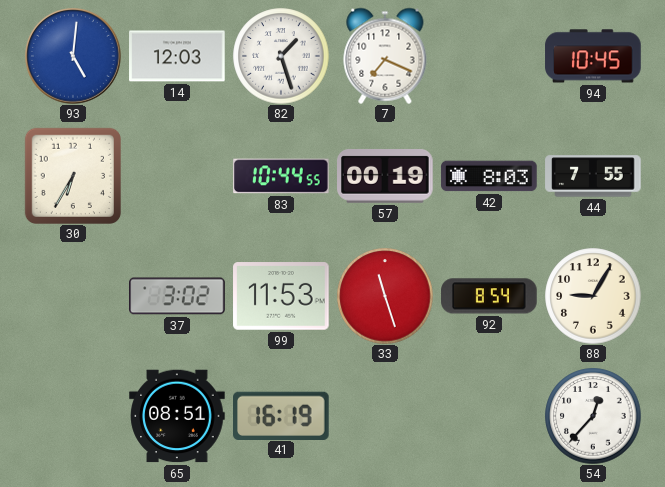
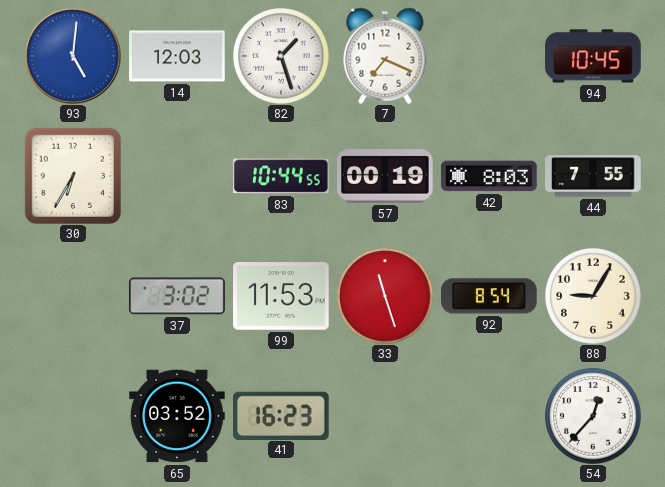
65: 08:51 -> 03:52
41: 16:19 -> 16:23
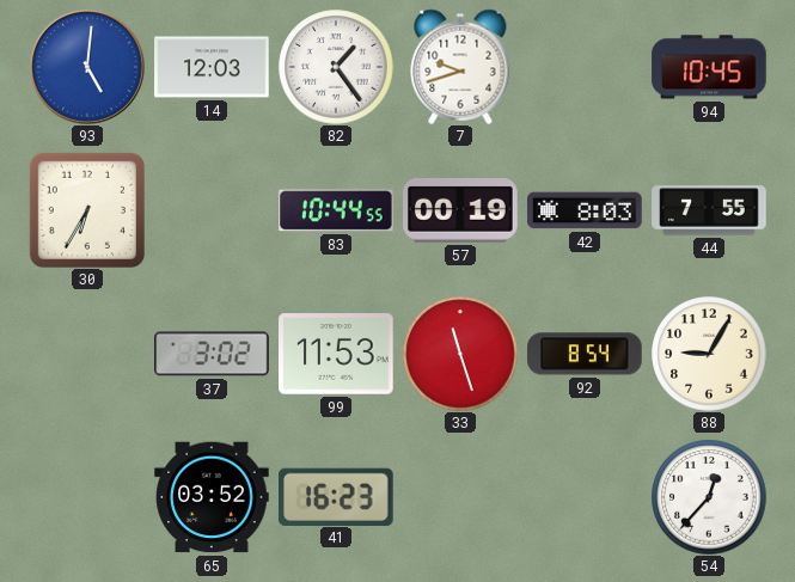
82: 1:27 -> 1:24
7: 7:19 -> 9:42
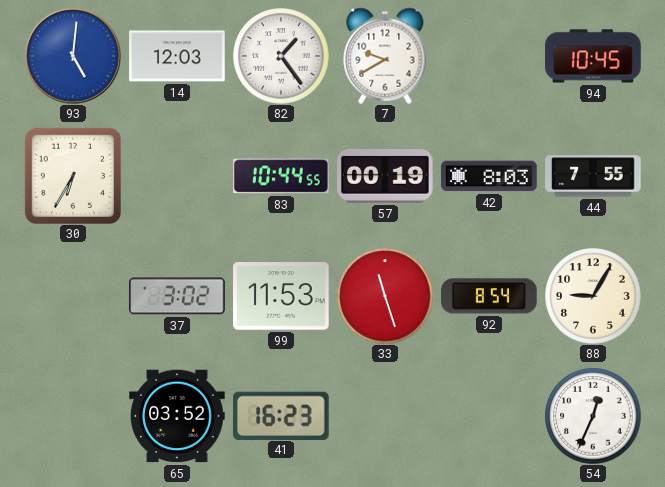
7: 9:42 -> 9:40
54: 12:37 -> 12:34
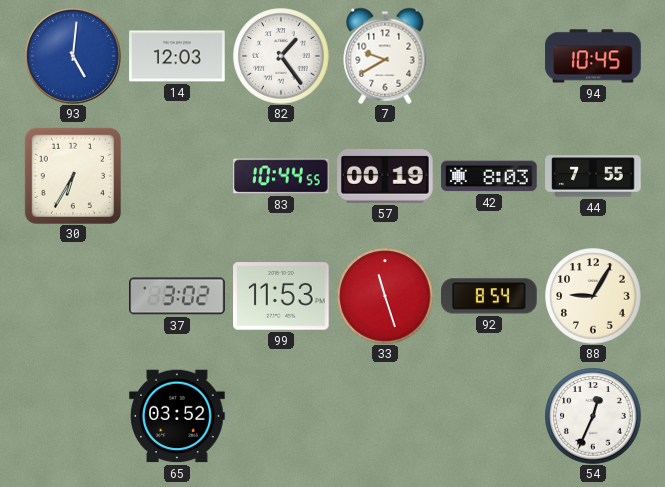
41: 16:23 -> none
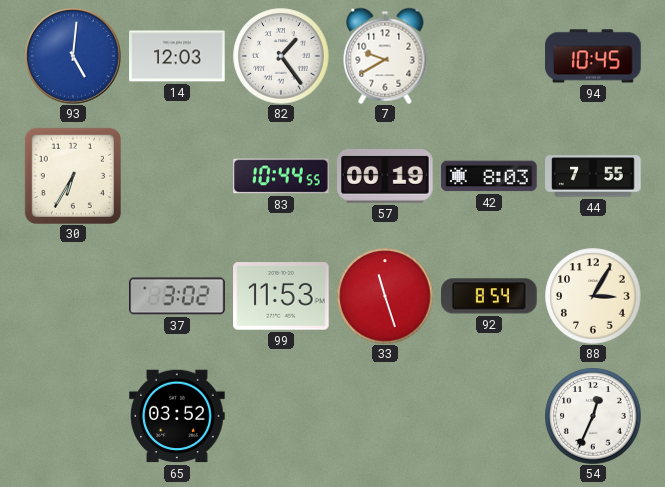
88: 9:05 -> 3:05
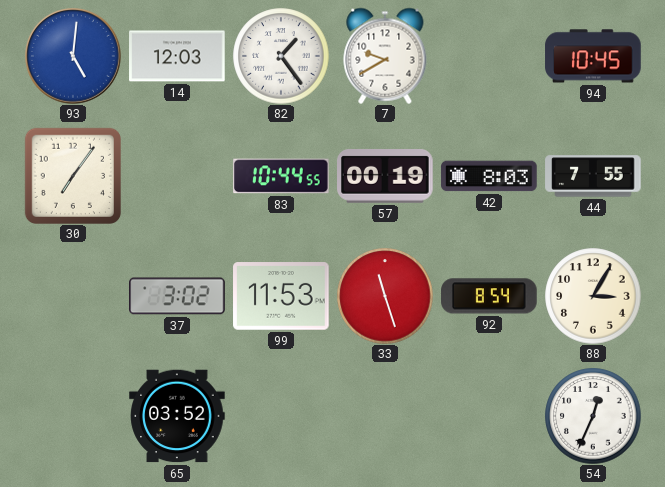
30: 6:35 -> 7:06
